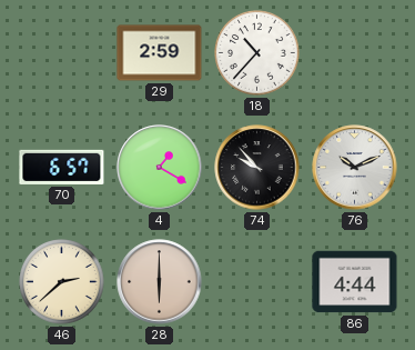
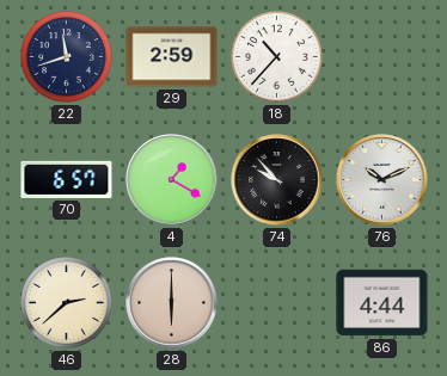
22: none -> 11:42
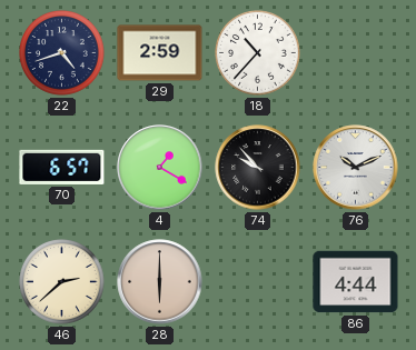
22: 11:42 -> 4:42
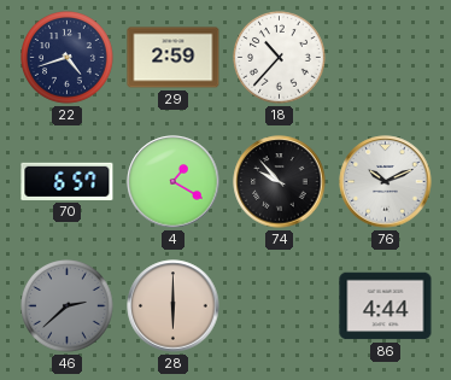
46 dial: cream -> grey
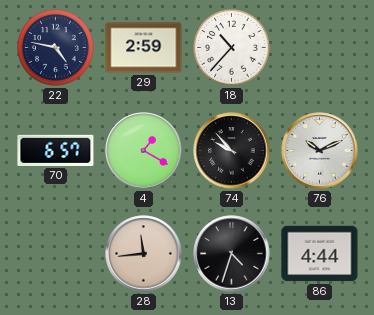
22: 4:42 -> 4:47
46: 2:38 -> none
28: 6:00 -> 11:44
13: none -> 4:33
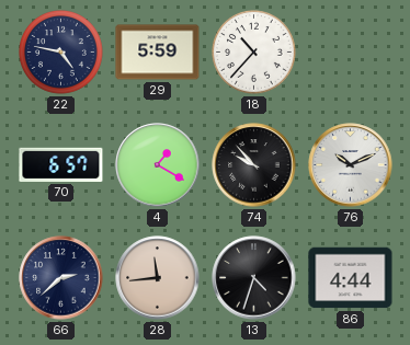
29: 2:59 -> 5:59
66: none -> 2:38
